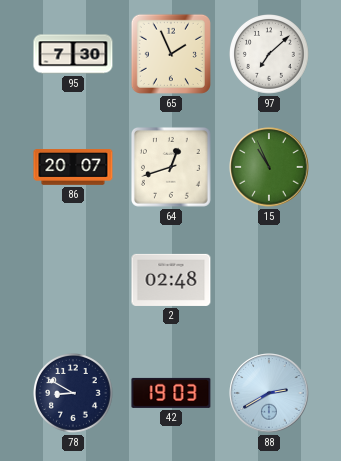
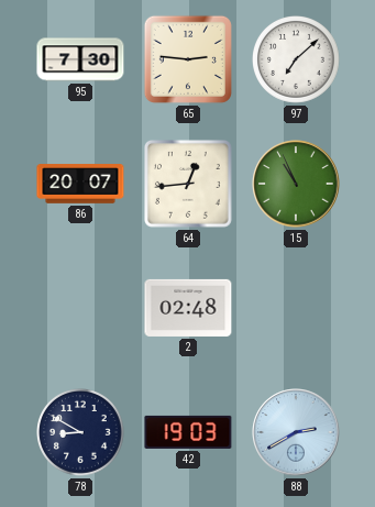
65: 1:56 -> 2:46
64: 12:42 -> 12:44
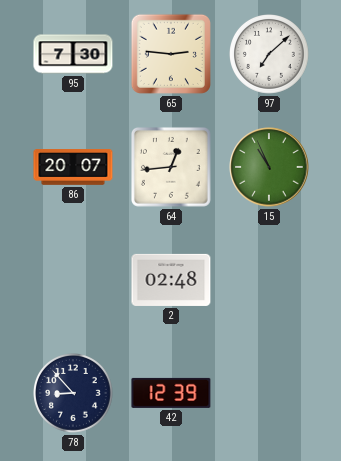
78: 8:50 -> 8:53
42: 19:03 -> 12:39
88: 2:40 -> none
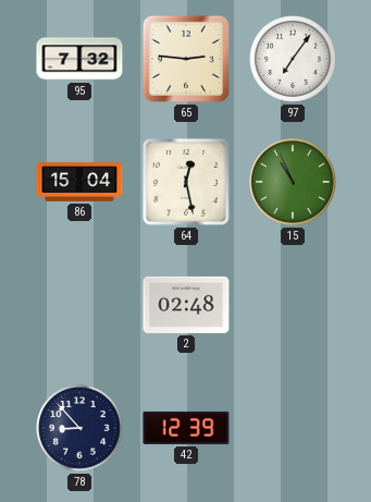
95: 7:30 -> 7:32
97: 7:08 -> 7:06
86: 20:07 -> 15:04
64: 12:44 -> 12:28
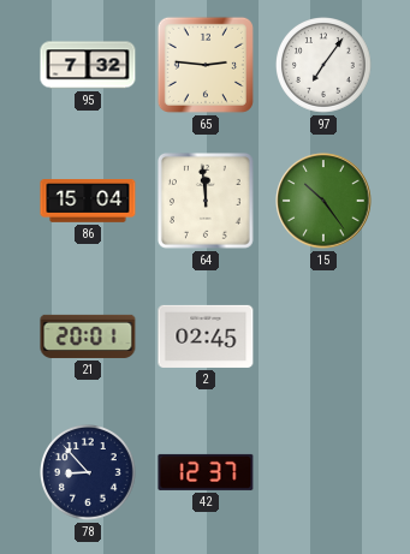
64: 12:28 -> 11:59
15: 10:56 -> 10:24
21: none -> 20:01
2: 02:48 -> 02:45
42: 12:39 -> 12:37
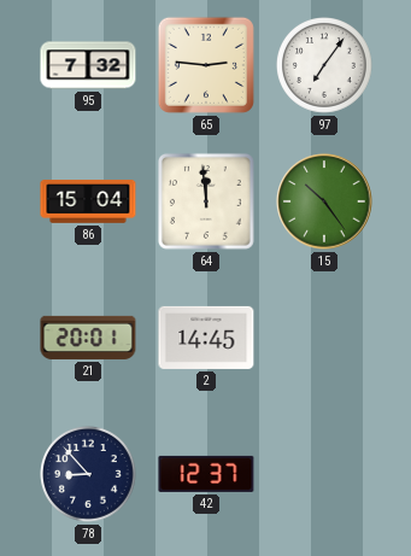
2: 02:45 -> 14:45
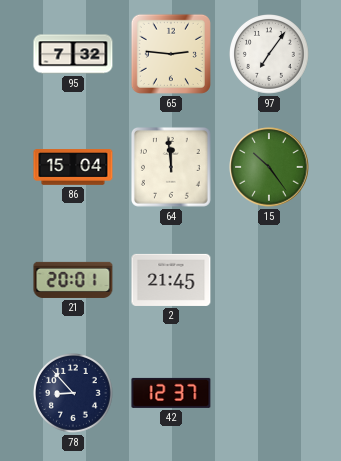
2: 14:45 -> 21:45
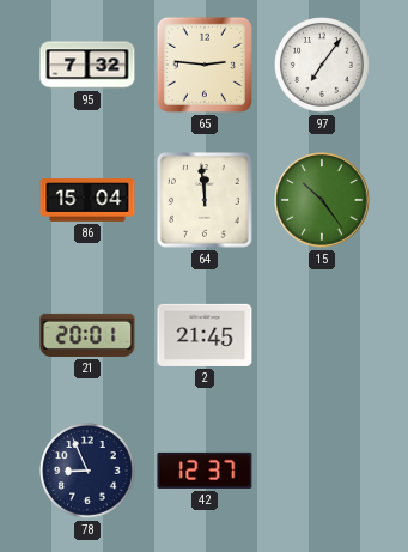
78: 8:53 -> 8:56
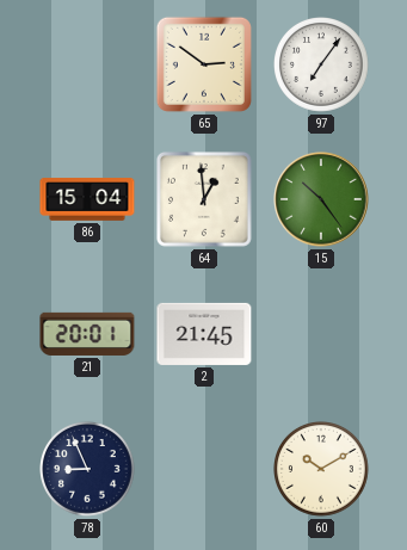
95: 7:32 -> none
65: 2:46 -> 2:51
64: 11:59 -> 12:59
42: 12:37 -> none
60: none -> 10:10
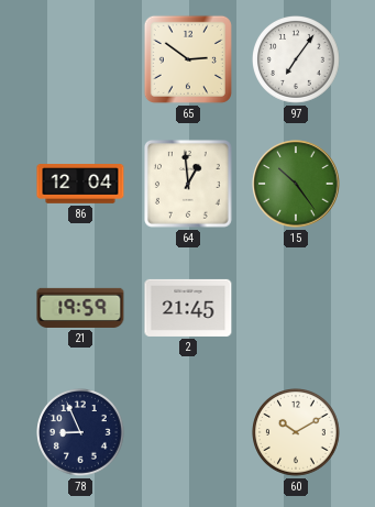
86: 15:04 -> 12:04
21: 20:01 -> 19:59
